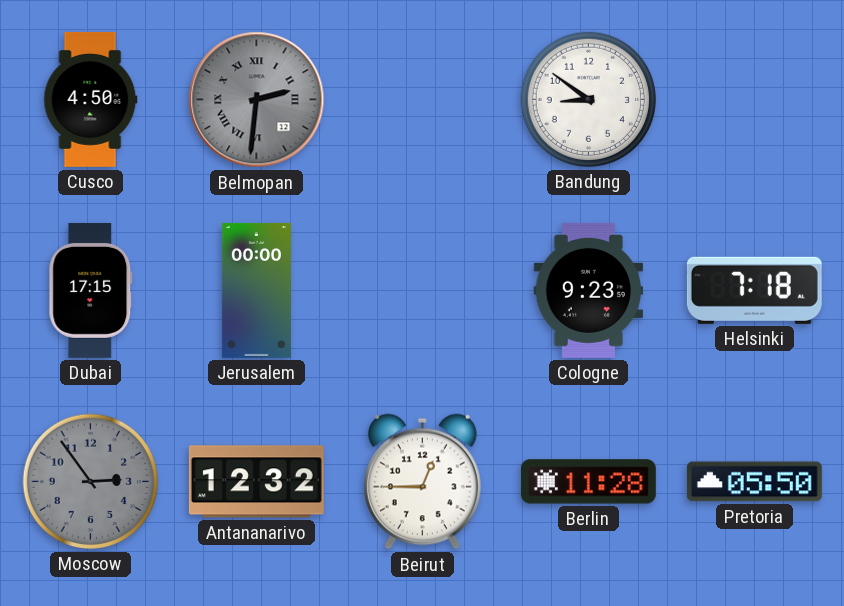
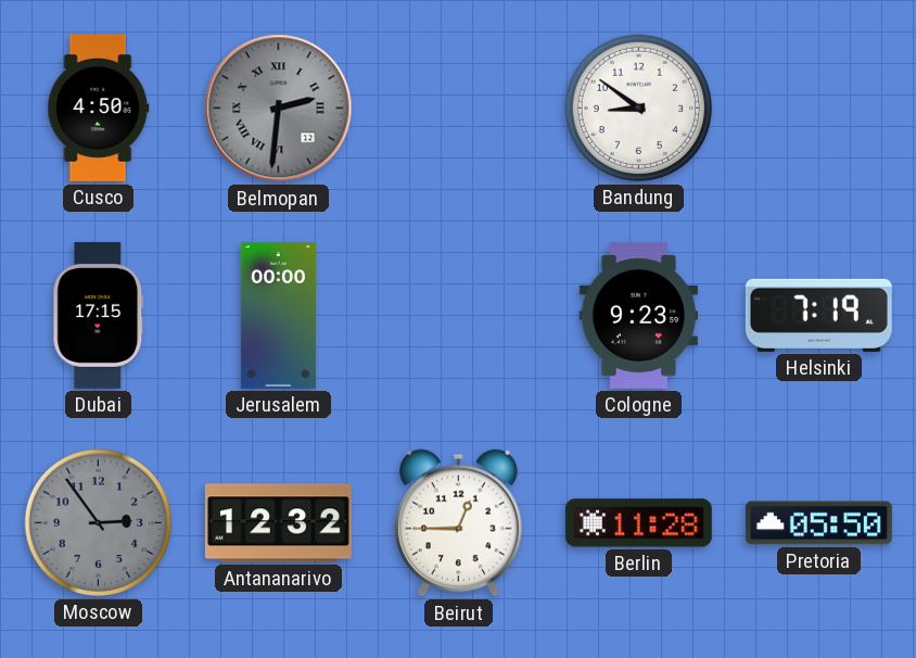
Helsinki: 7:18 -> 7:19
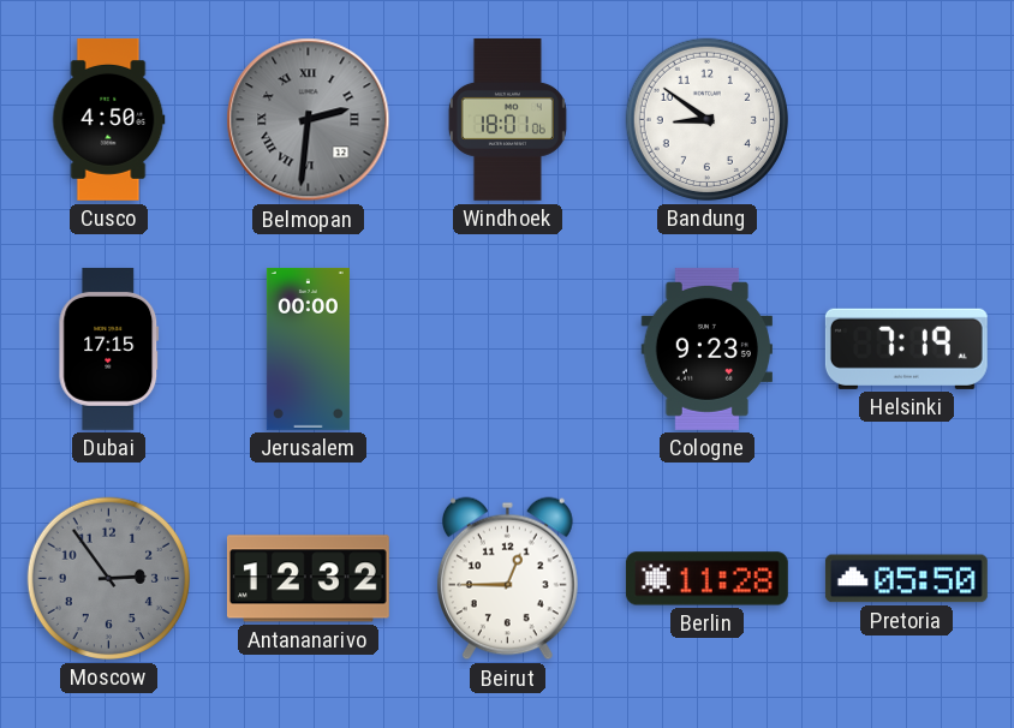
Windhoek: none -> 18:01
